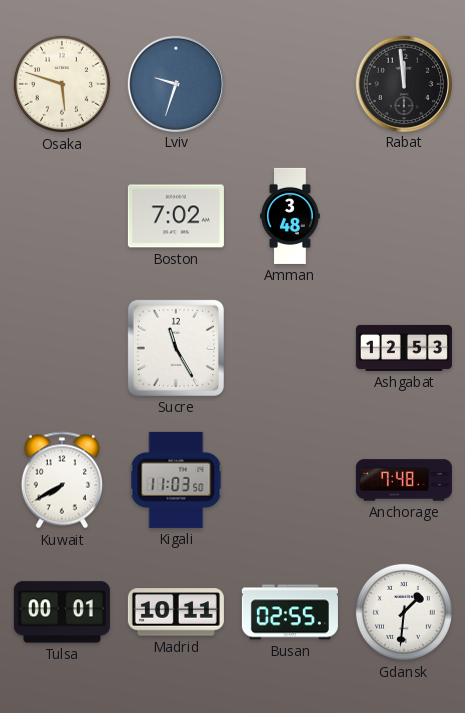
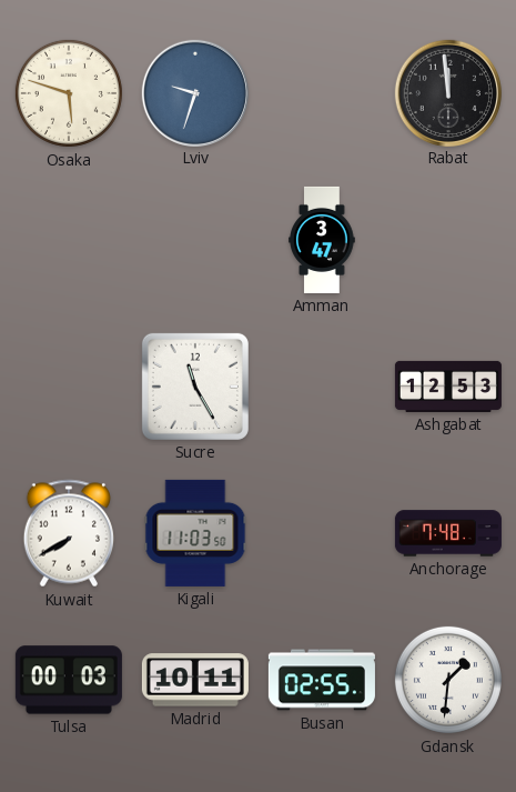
Boston: 7:02 -> none
Amman: 3:48 -> 3:47
Tulsa: 00:01 -> 00:03
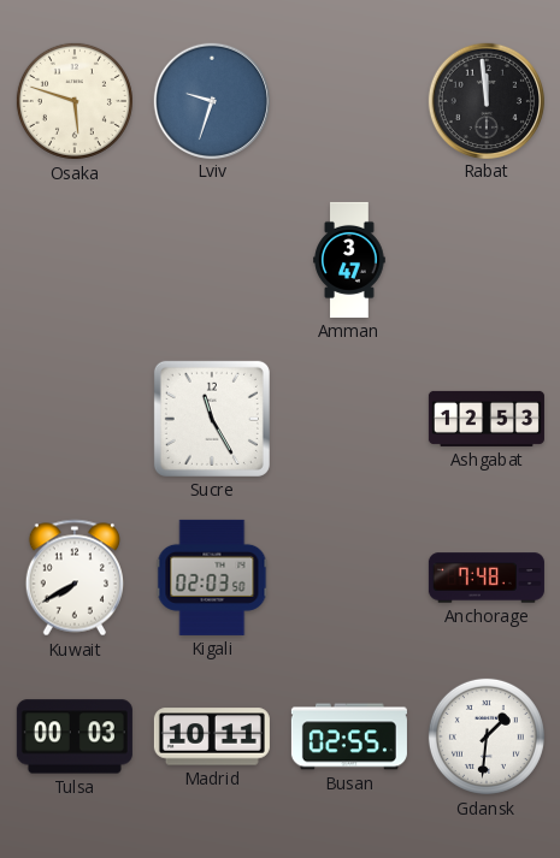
Kigali: 11:03 -> 02:03
